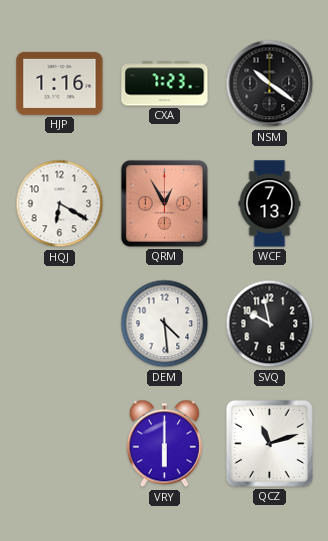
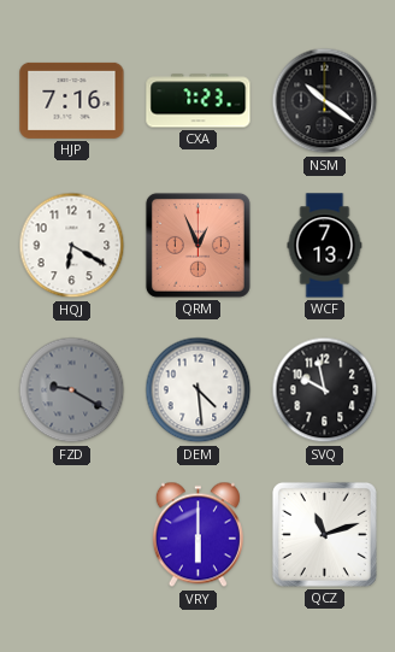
HJP: 1:16 -> 7:16
QRM: 12:55 -> 12:56
FZD: none -> 9:20
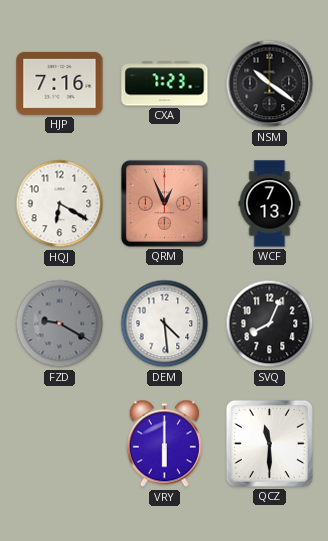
SVQ: 9:58 -> 8:04
QCZ: 11:12 -> 11:30
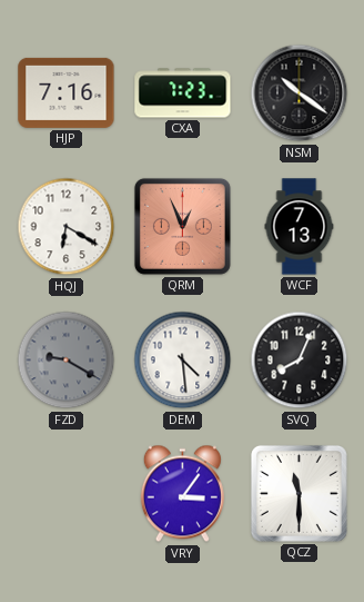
VRY: 6:00 -> 3:06
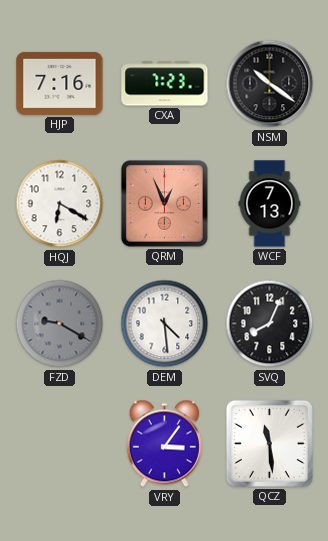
QCZ: 11:30 -> 11:29
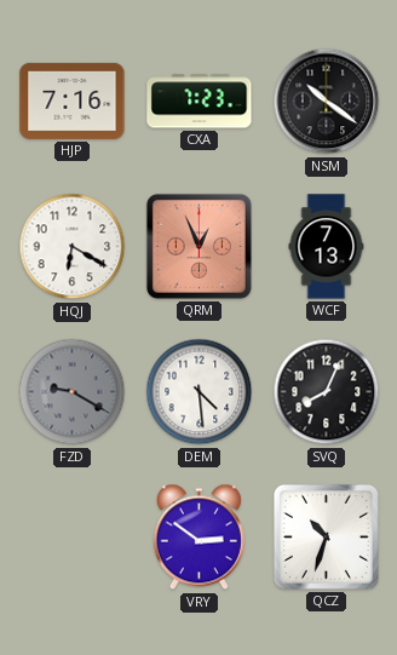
VRY: 3:06 -> 2:51
QCZ: 11:29 -> 10:33
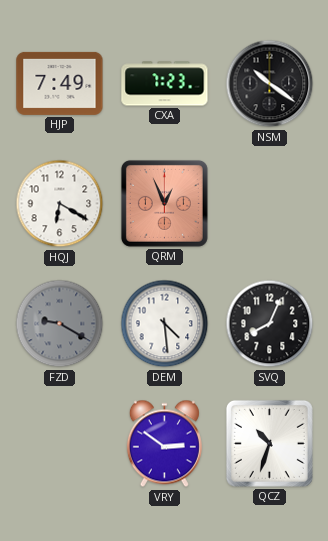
HJP: 7:16 -> 7:49
WCF: 7:13 -> none
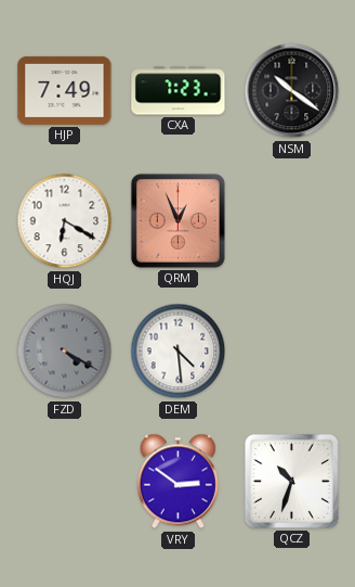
FZD: 9:20 -> 4:20
SVQ: 8:04 -> none
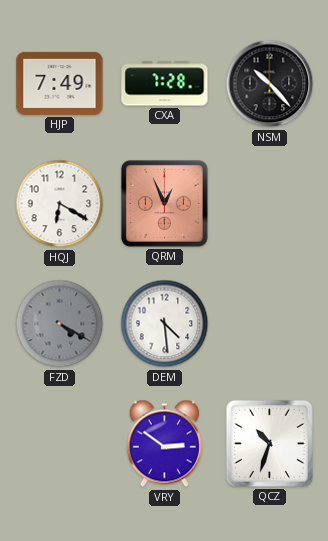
CXA: 7:23 -> 7:28
NSM: 10:21 -> 10:23
